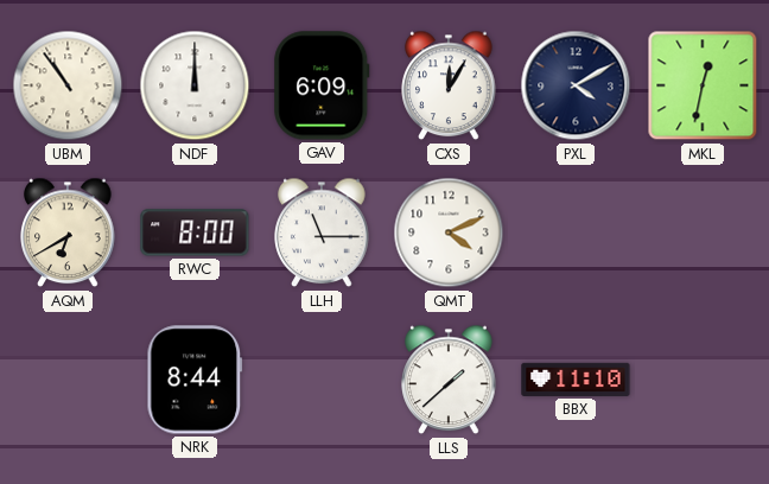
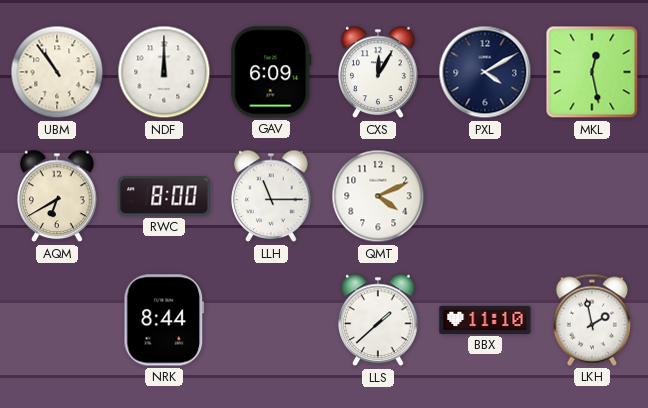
MKL: 12:32 -> 12:28
LKH: none -> 1:58
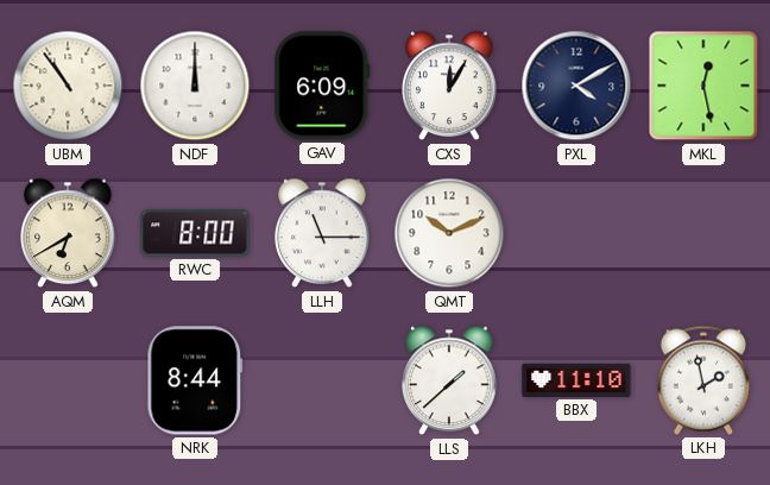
QMT: 4:11 -> 10:11
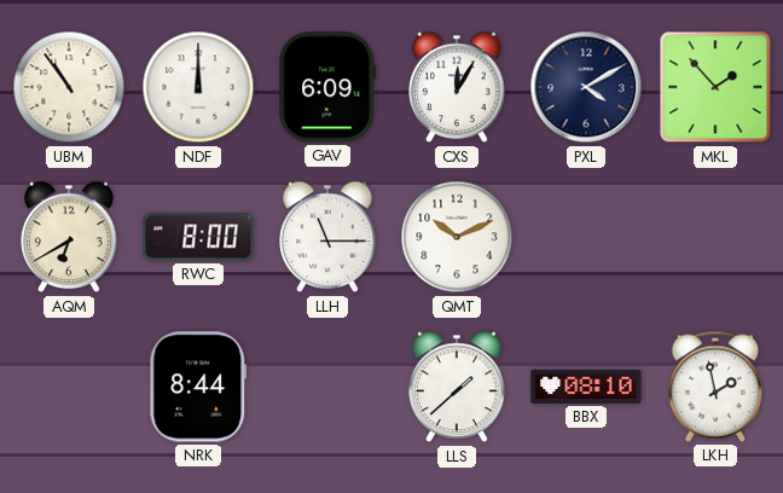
MKL: 12:28 -> 1:53
BBX: 11:10 -> 08:10
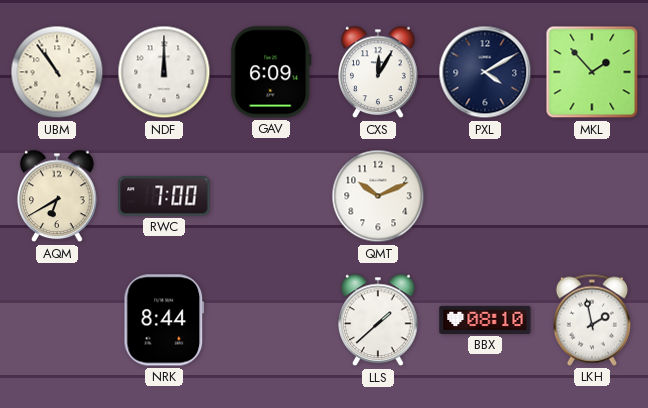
RWC: 8:00 -> 7:00
LLH: 11:15 -> none
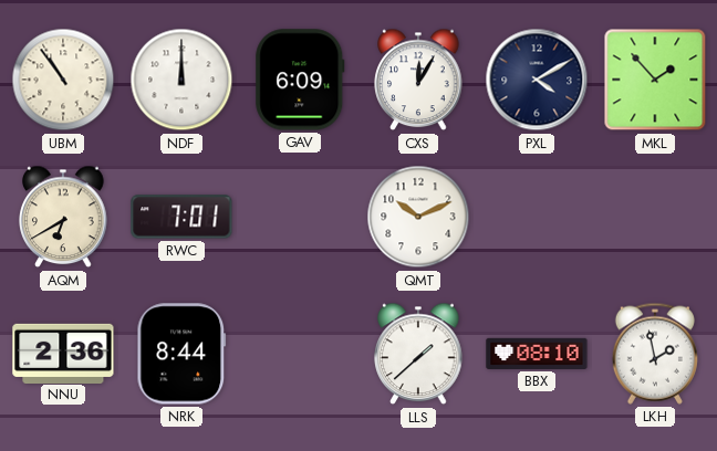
RWC: 7:00 -> 7:01
NNU: none -> 2:36
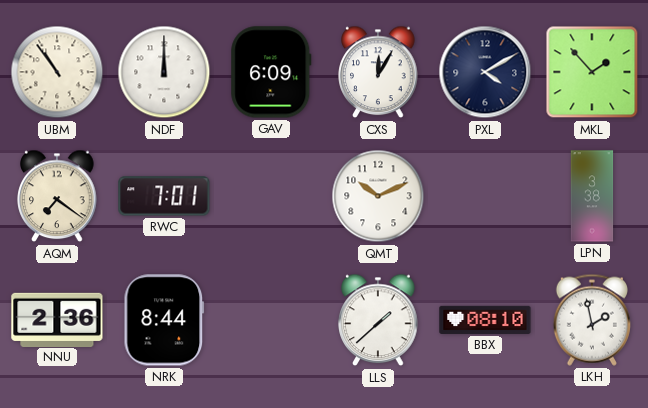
AQM: 6:40 -> 7:21
LPN: none -> 3:38
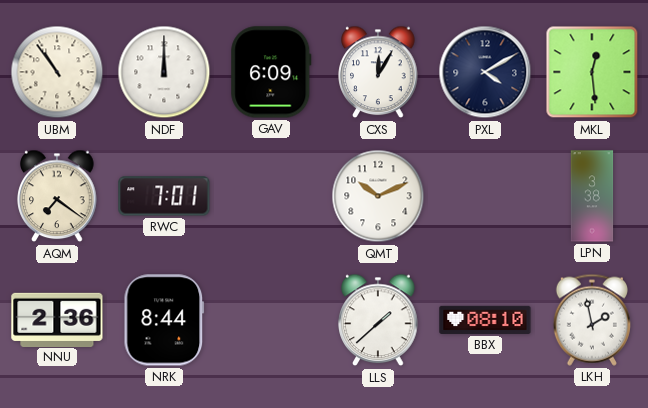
MKL: 1:53 -> 12:29
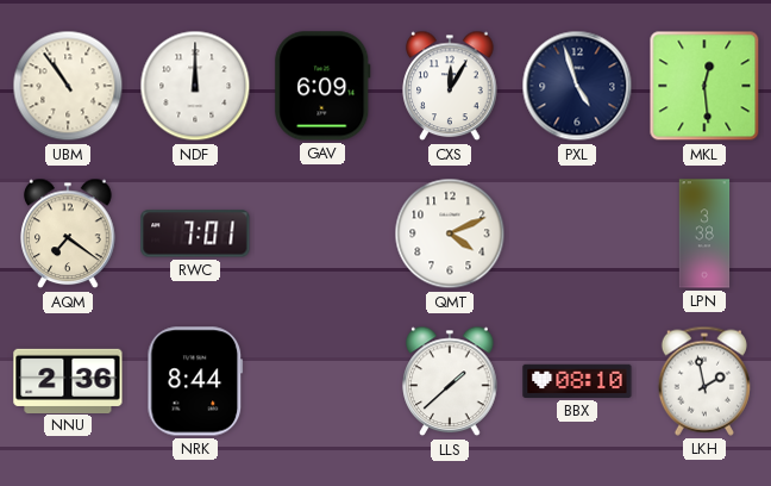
PXL: 4:10 -> 4:57
QMT: 10:11 -> 4:11
